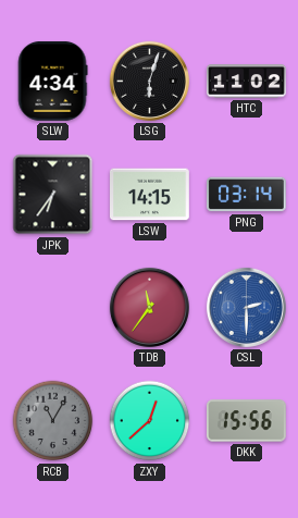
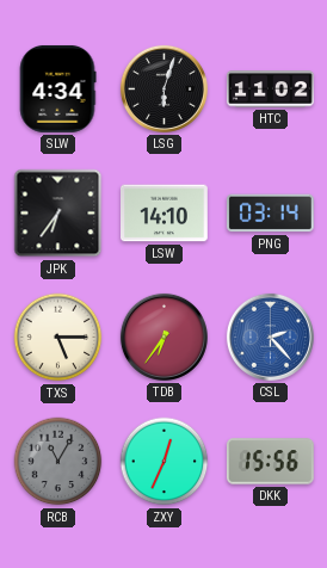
LSW: 14:15 -> 14:10
TXS: none -> 5:15
TDB: 11:36 -> 6:36
CSL: 2:30 -> 2:23
ZXY: 12:38 -> 12:34
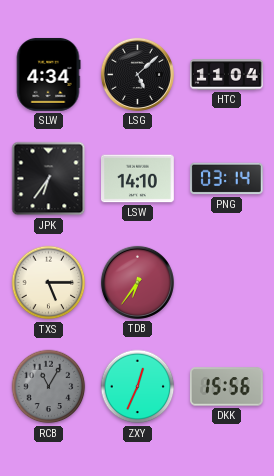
LSG: 6:03 -> 5:08
HTC: 11:02 -> 11:04
CSL: 2:23 -> none
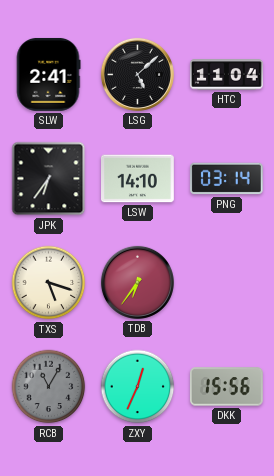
SLW: 4:34 -> 2:41
TXS: 5:15 -> 5:18
